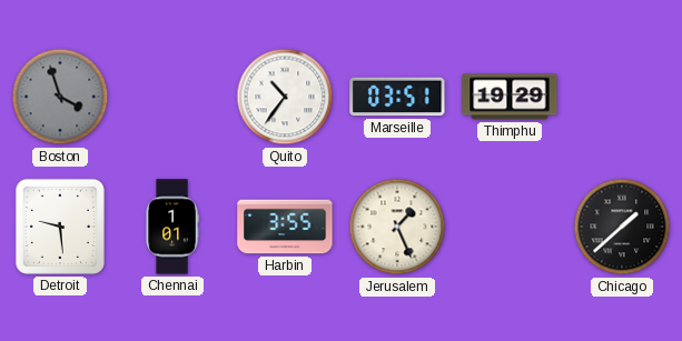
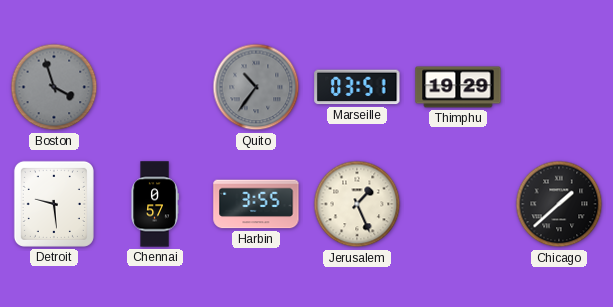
Quito dial: white -> grey
Chennai: 1:01 -> 0:57
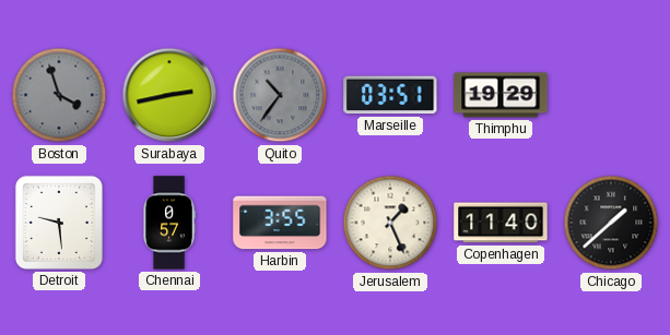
Surabaya: none -> 2:43
Copenhagen: none -> 11:40
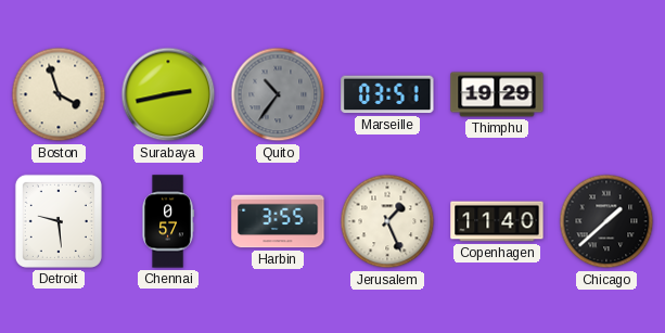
Boston dial: grey -> cream
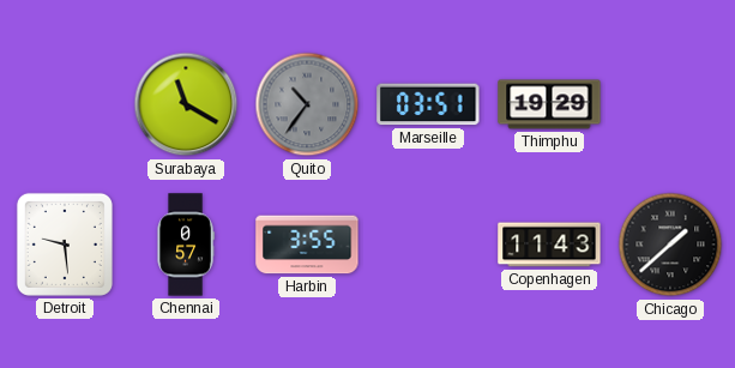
Boston: 3:57 -> none
Surabaya: 2:43 -> 11:20
Jerusalem: 1:26 -> none
Copenhagen: 11:40 -> 11:43
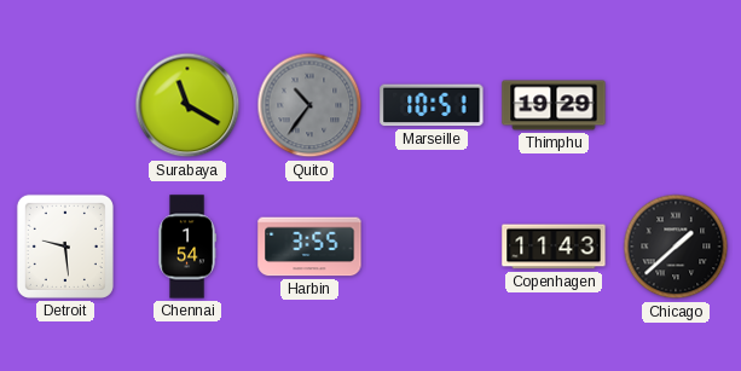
Marseille: 03:51 -> 10:51
Chennai: 0:57 -> 1:54
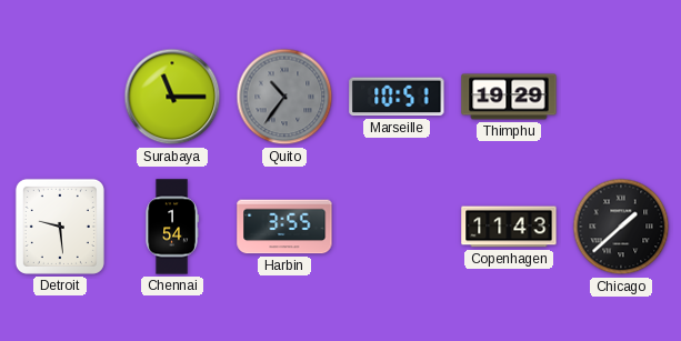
Surabaya: 11:20 -> 11:15
